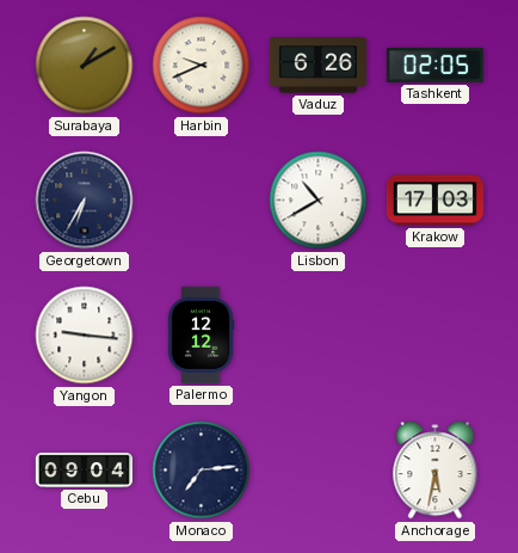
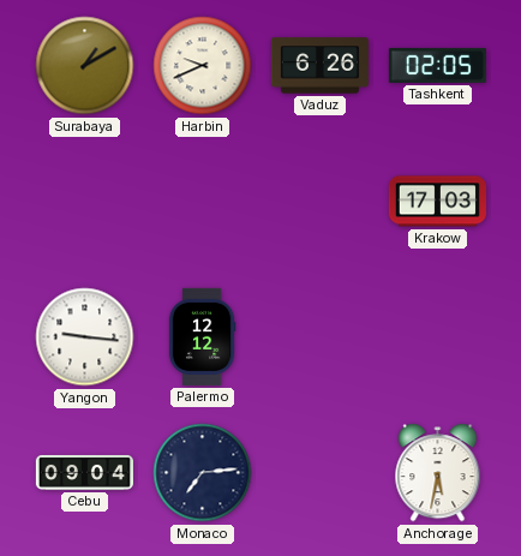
Georgetown: 6:35 -> none
Lisbon: 10:40 -> none
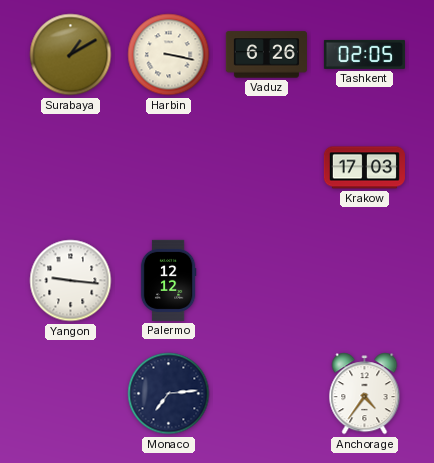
Harbin: 9:41 -> 3:17
Cebu: 09:04 -> none
Anchorage: 5:32 -> 4:36
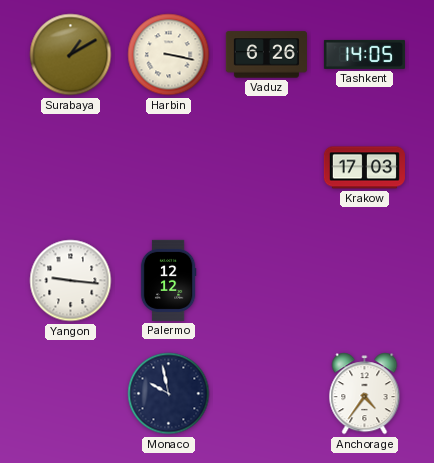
Tashkent: 02:05 -> 14:05
Monaco: 7:14 -> 9:58
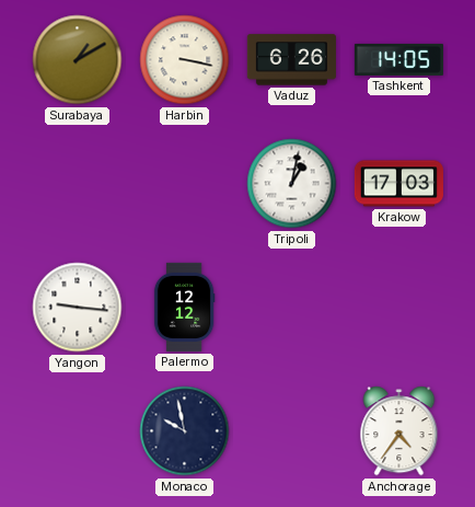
Tripoli: none -> 1:02
